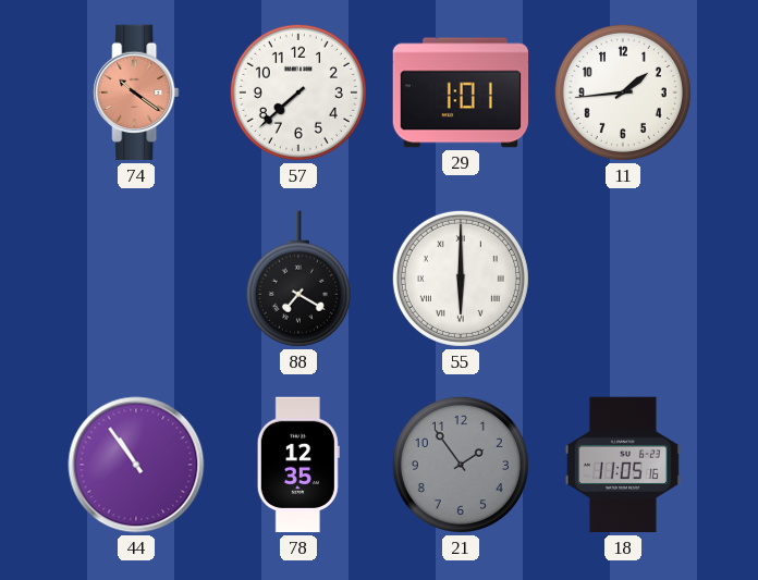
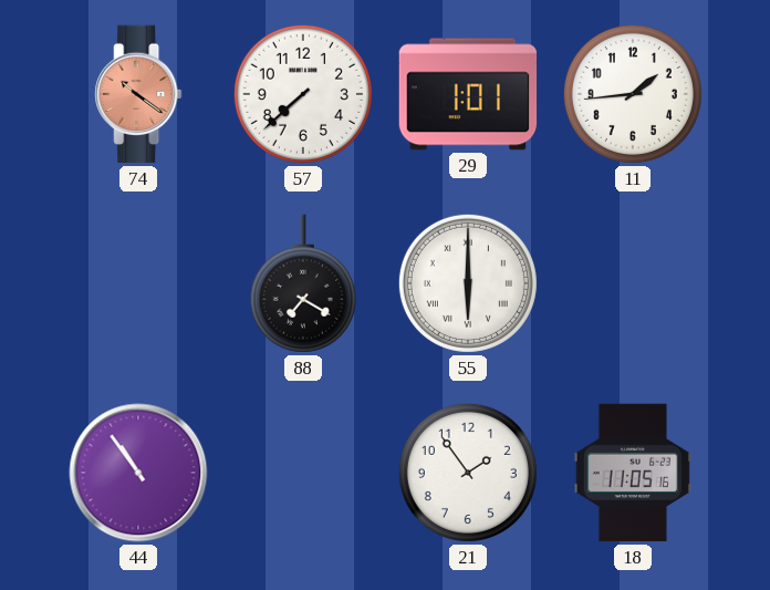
78: 12:35 -> none
21 dial: grey -> white
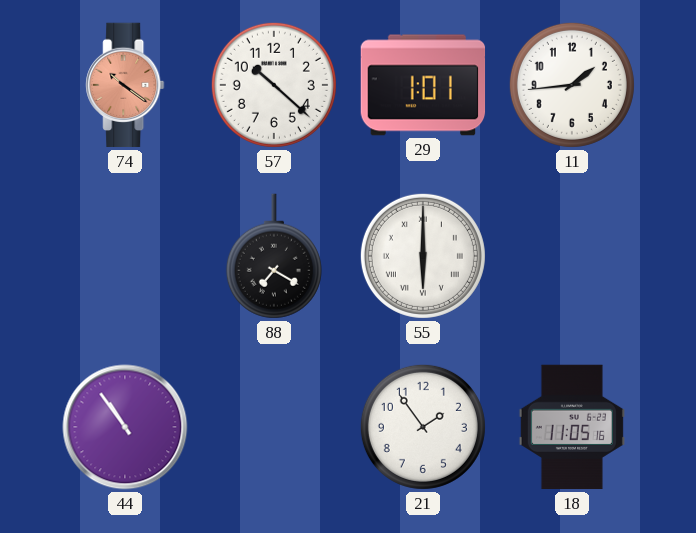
57: 7:38 -> 10:22
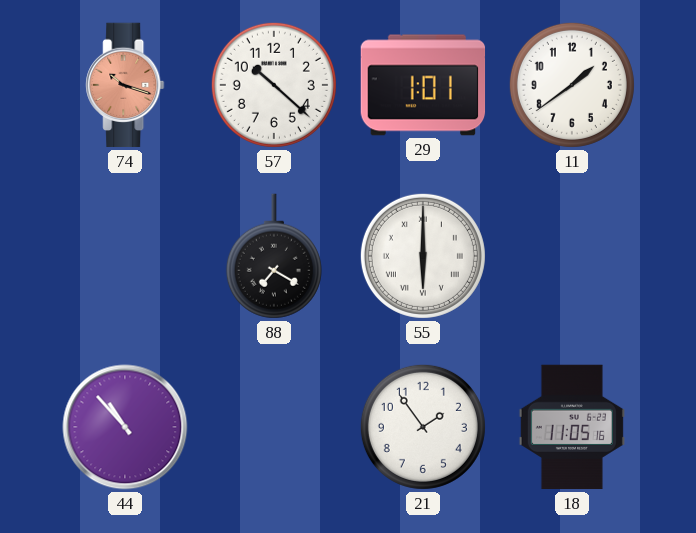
74: 10:21 -> 10:18
11: 1:44 -> 1:39
44: 10:54 -> 10:53
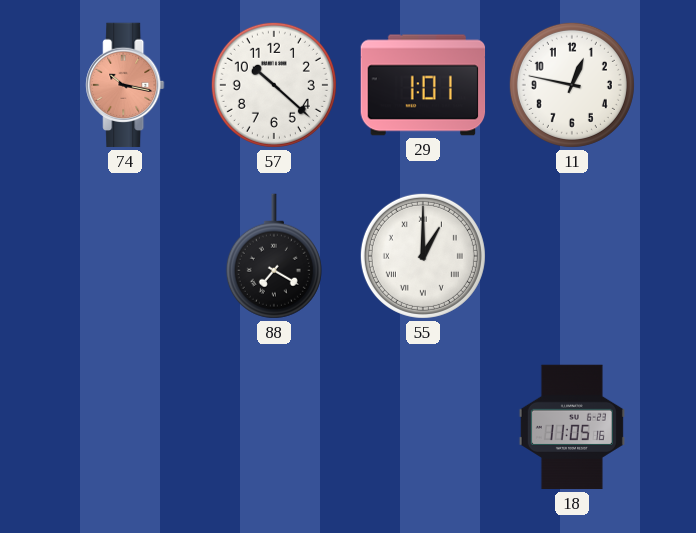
74: 10:18 -> 10:17
11: 1:39 -> 12:47
55: 6:00 -> 1:00
44: 10:53 -> none
21: 1:54 -> none
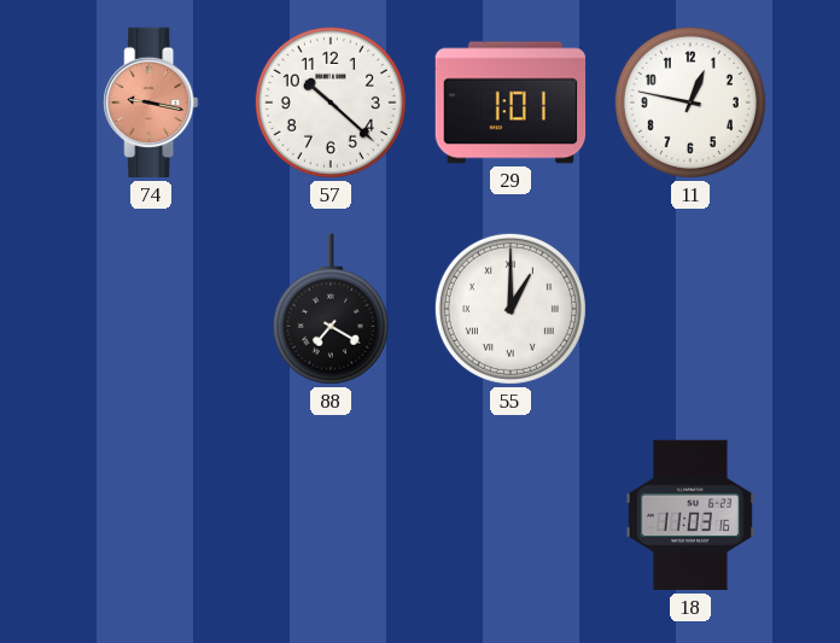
74: 10:17 -> 9:17
18: 11:05 -> 11:03
